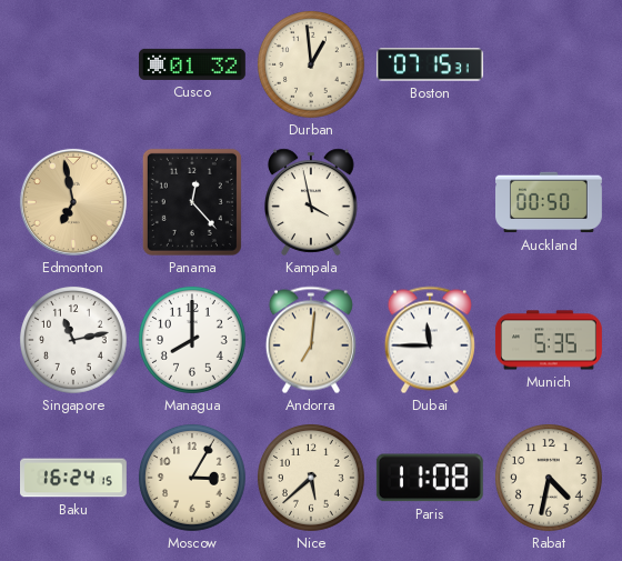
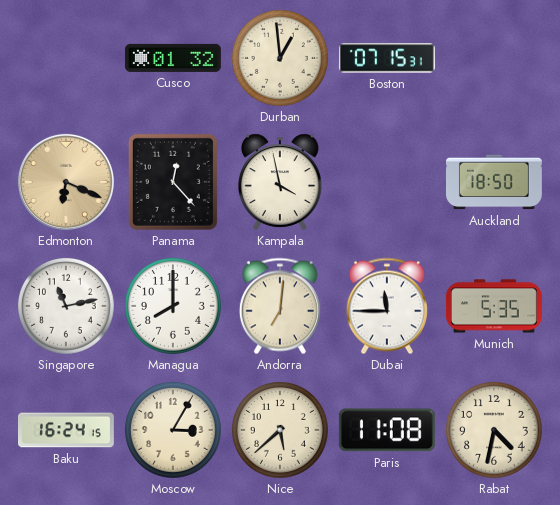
Edmonton: 6:58 -> 6:19
Auckland: 00:50 -> 18:50
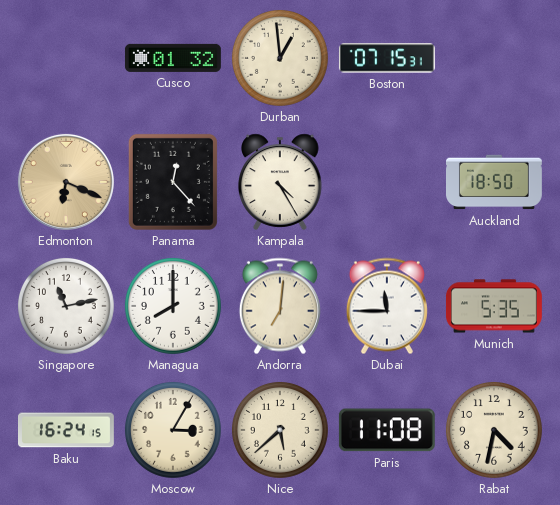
Kampala: 3:58 -> 4:25
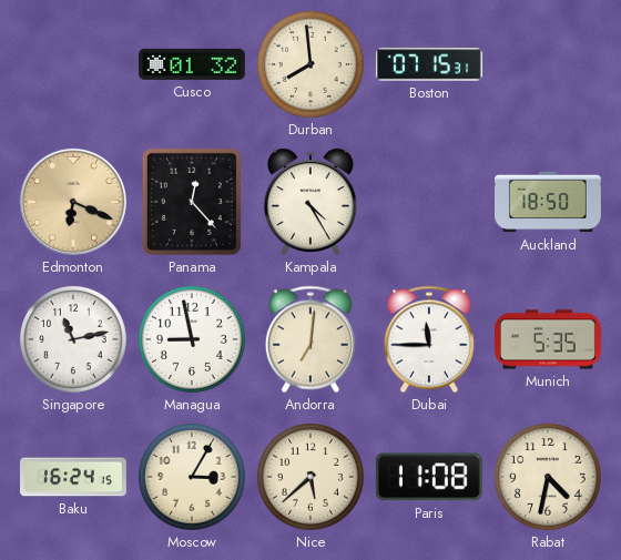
Durban: 12:59 -> 7:59
Managua: 8:00 -> 8:58
